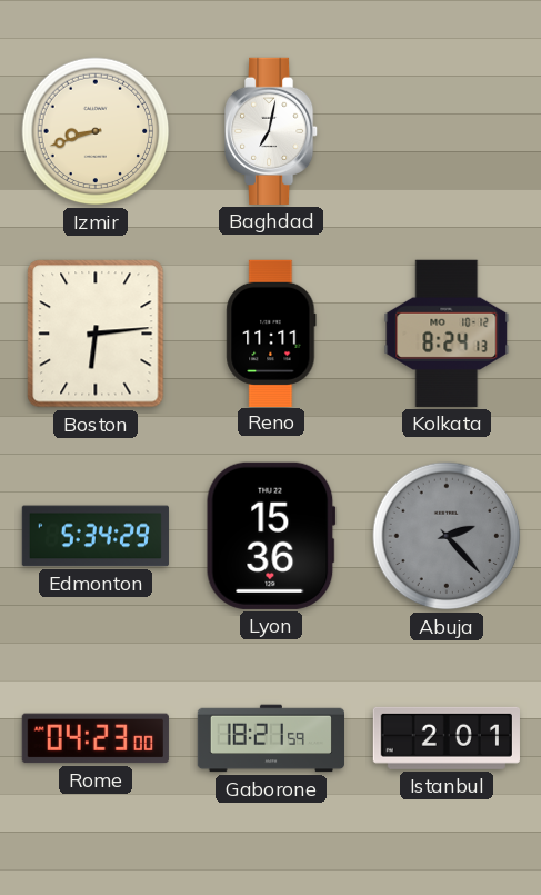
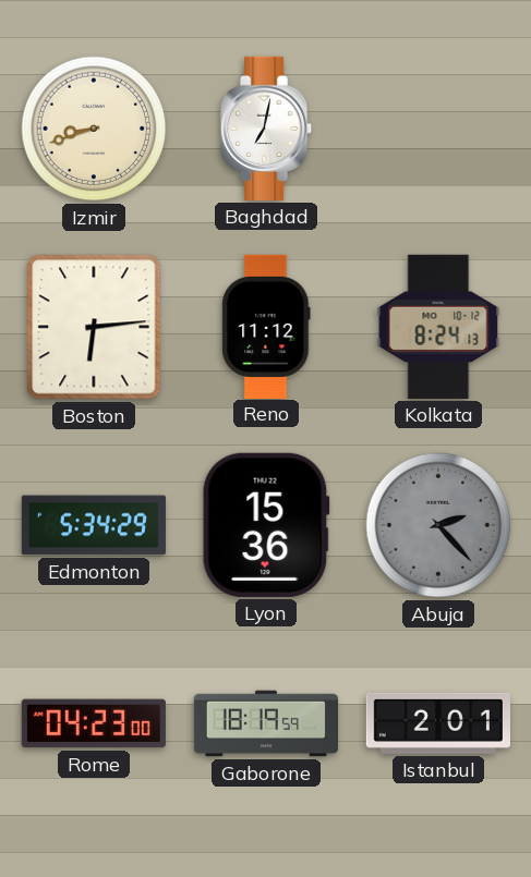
Reno: 11:11 -> 11:12
Gaborone: 18:21 -> 18:19
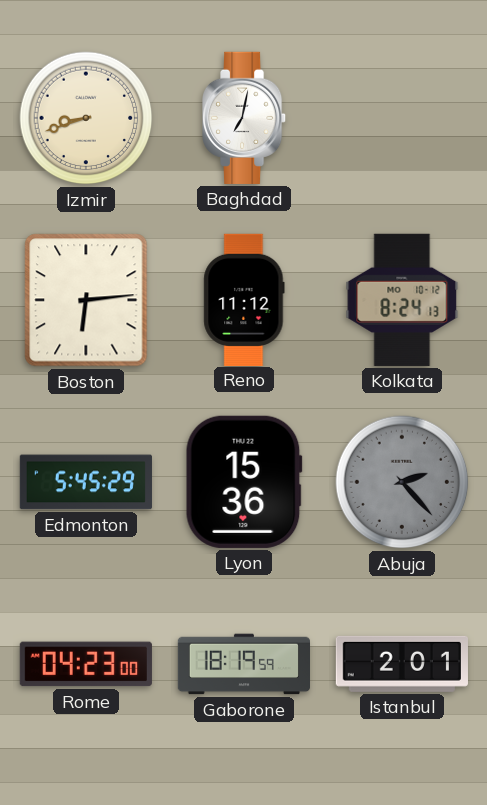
Edmonton: 5:34 -> 5:45
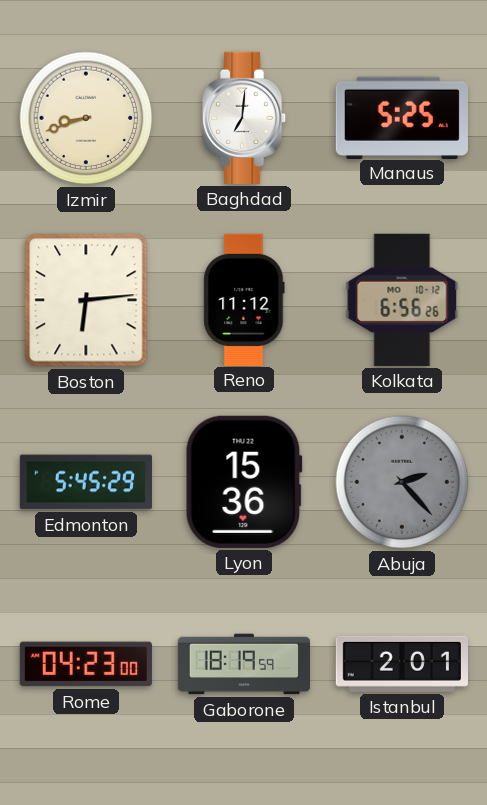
Baghdad: 7:02 -> 7:01
Manaus: none -> 5:25
Kolkata: 8:24 -> 6:56
